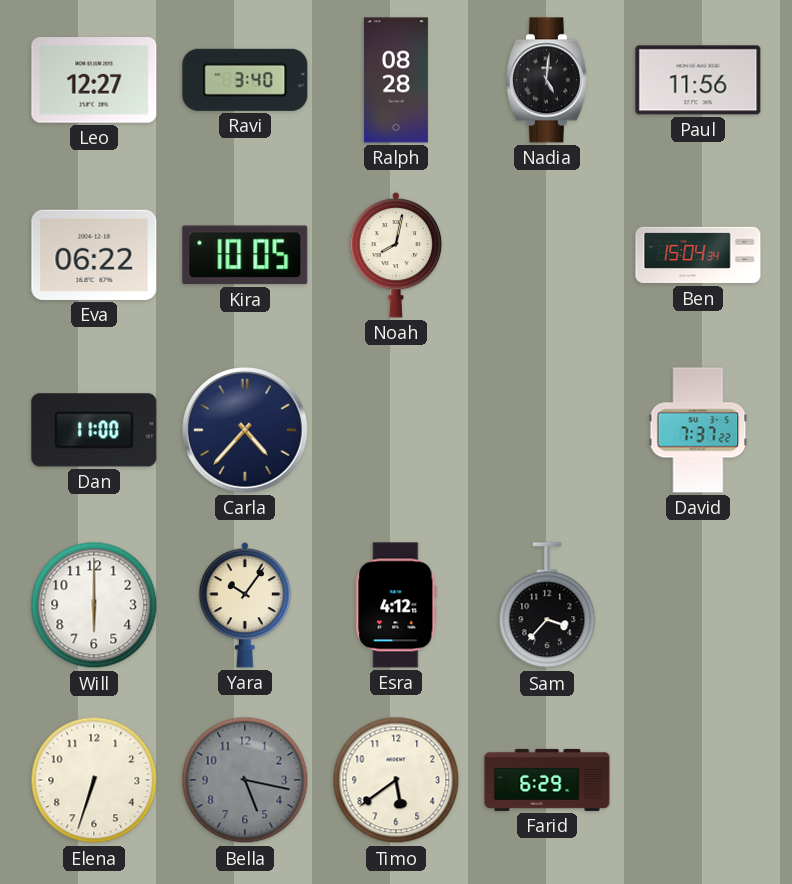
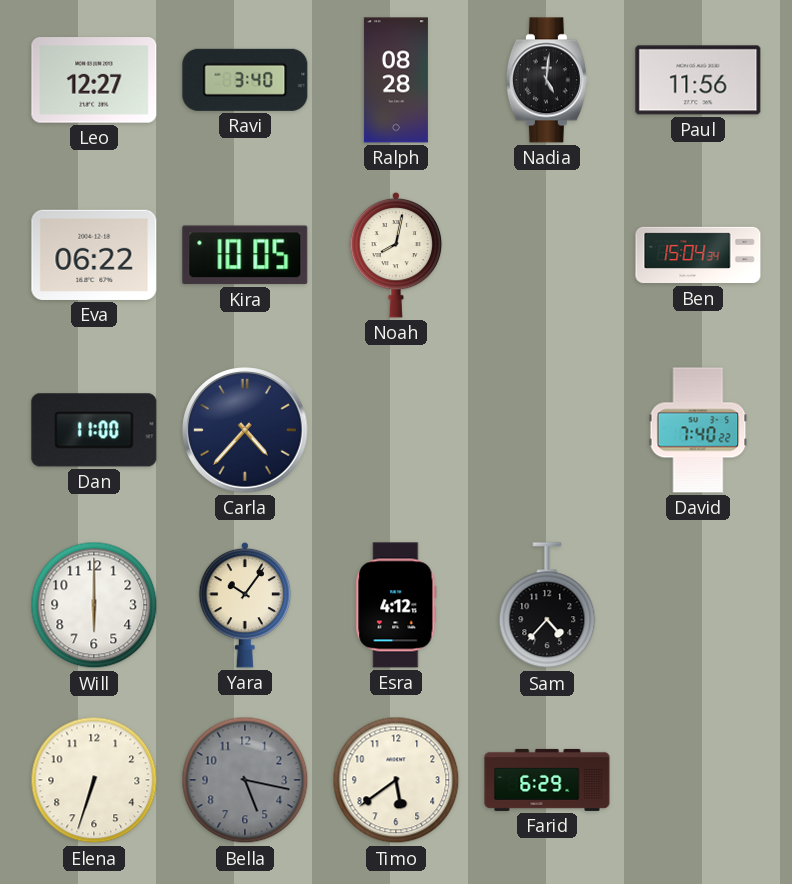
David: 7:37 -> 7:40
Sam: 3:37 -> 4:37
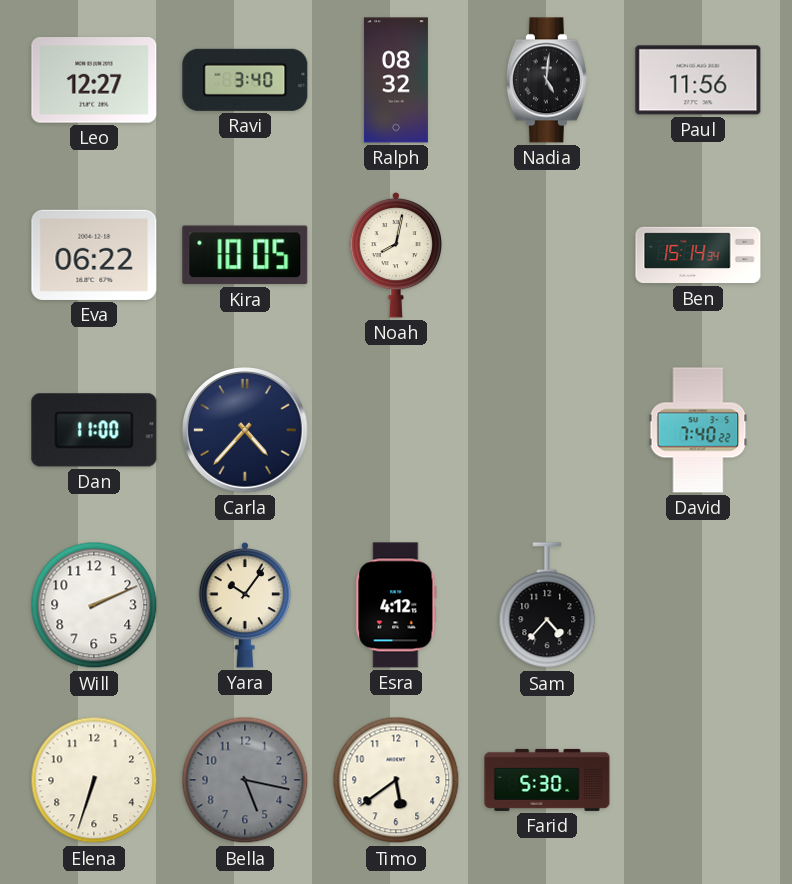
Ralph: 08:28 -> 08:32
Ben: 15:04 -> 15:14
Will: 6:00 -> 2:11
Farid: 6:29 -> 5:30
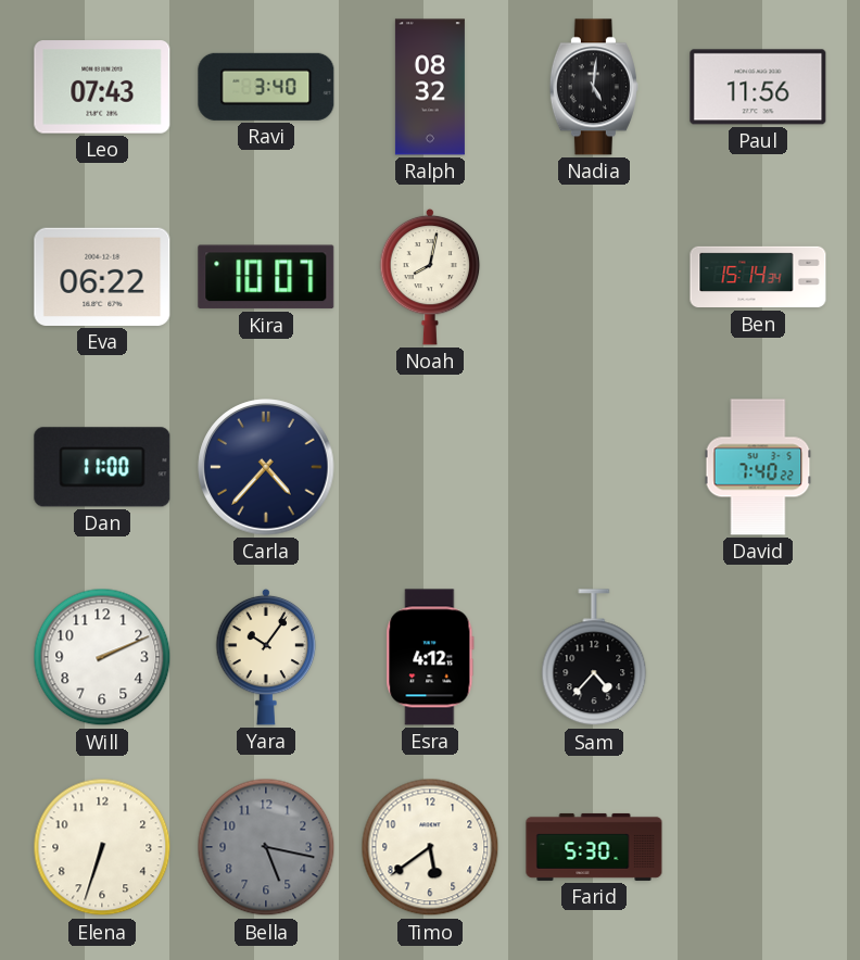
Leo: 12:27 -> 07:43
Kira: 10:05 -> 10:07
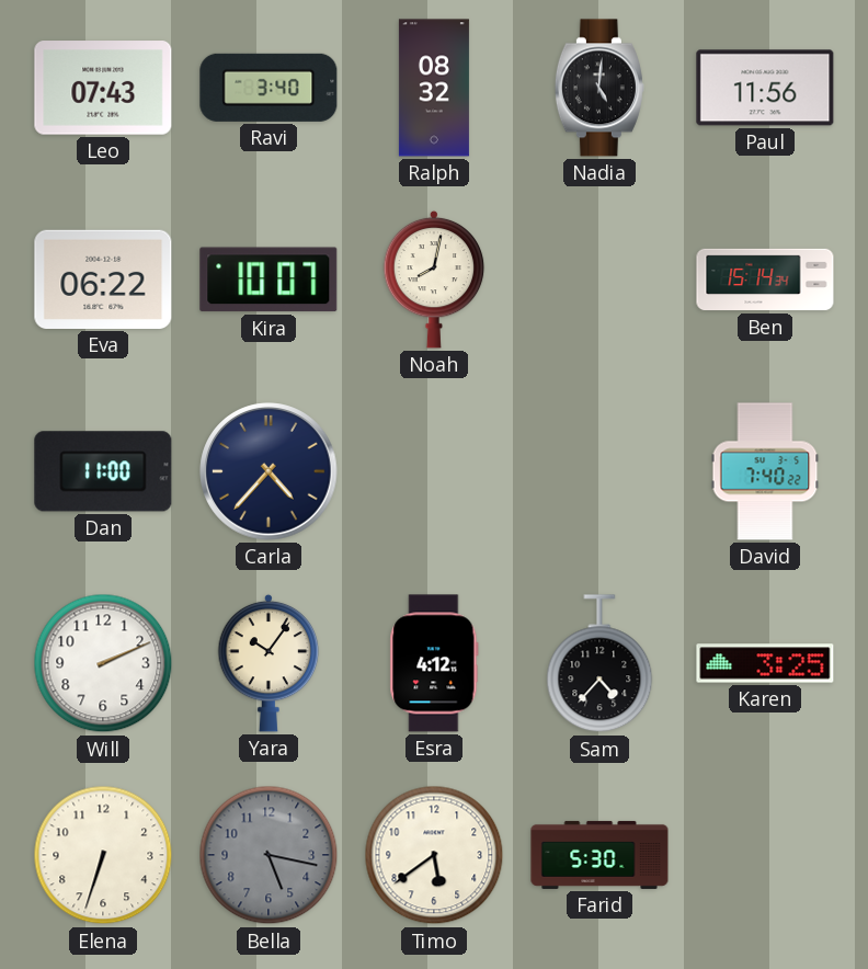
Karen: none -> 3:25
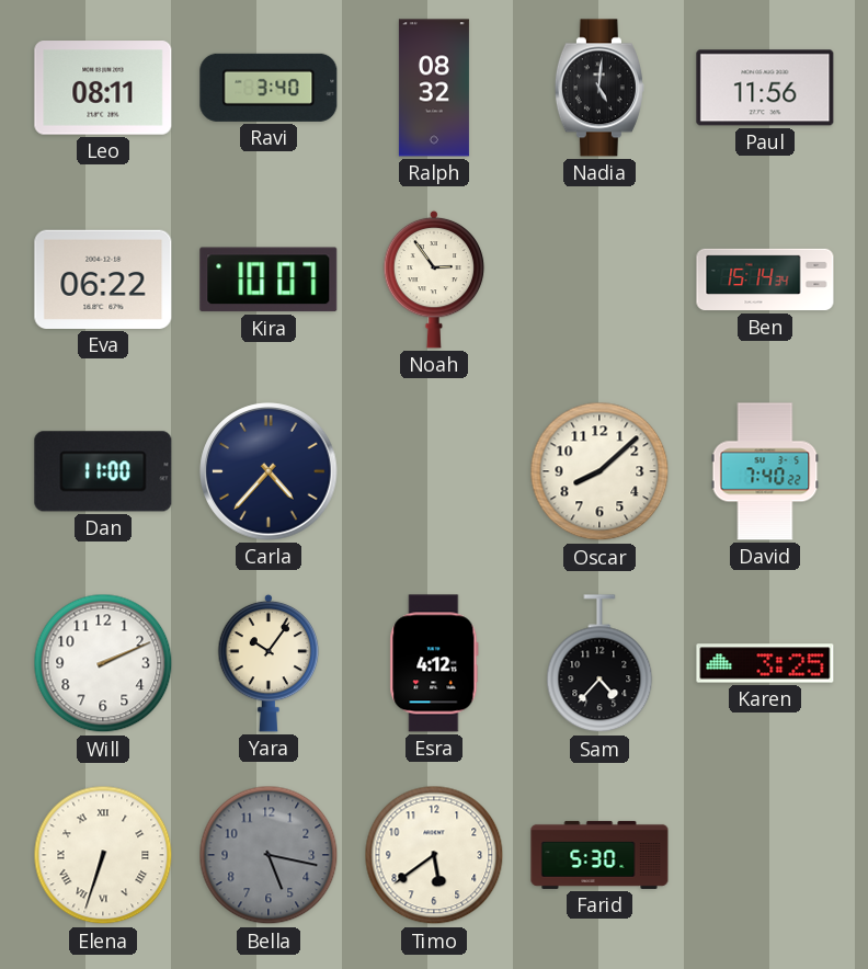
Leo: 07:43 -> 08:11
Noah: 8:02 -> 2:54
Oscar: none -> 8:08
Elena numerals: Arabic -> Roman
